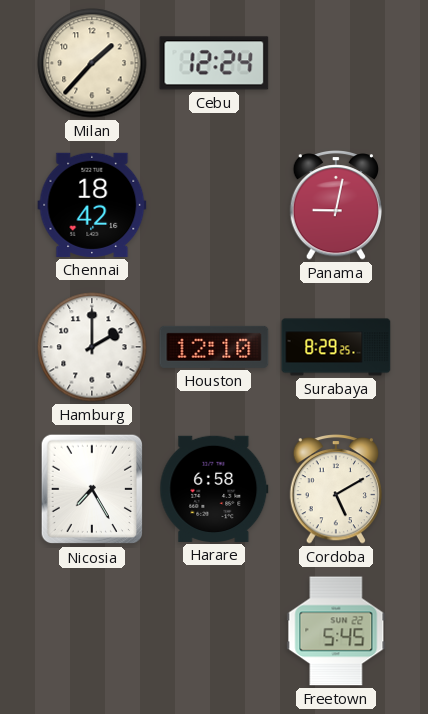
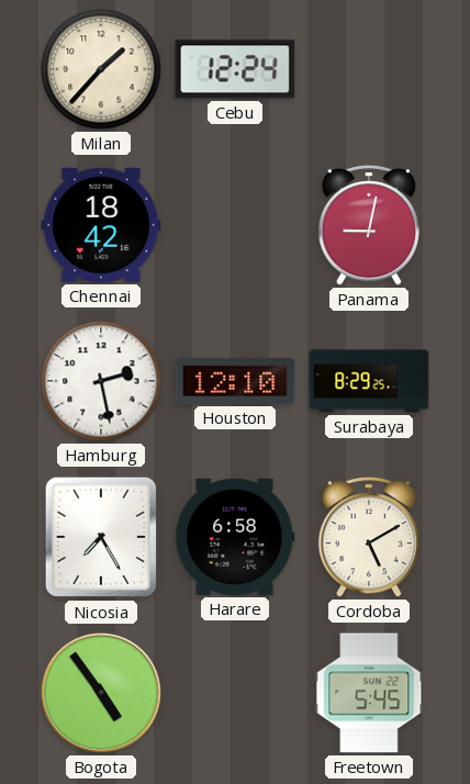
Hamburg: 2:00 -> 2:28
Bogota: none -> 4:54
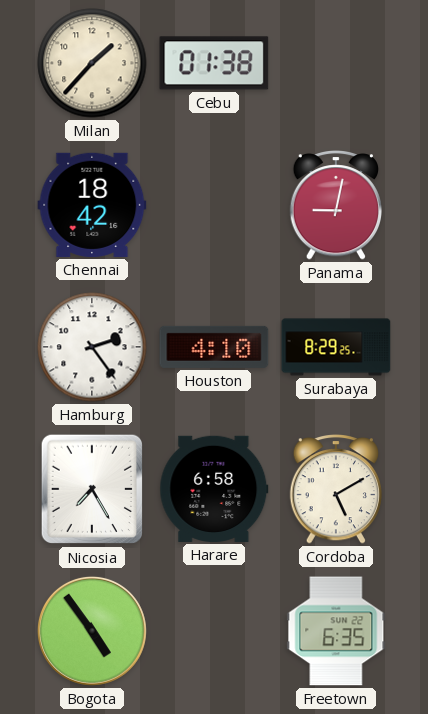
Cebu: 12:24 -> 01:38
Hamburg: 2:28 -> 2:24
Houston: 12:10 -> 4:10
Freetown: 5:45 -> 6:35
